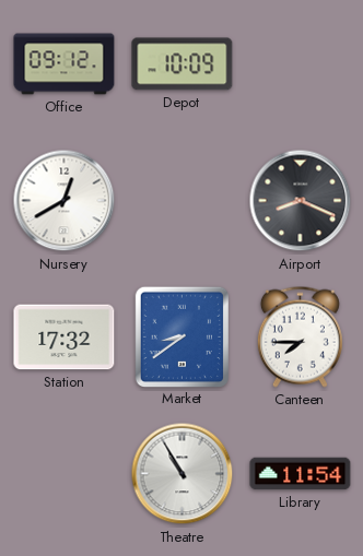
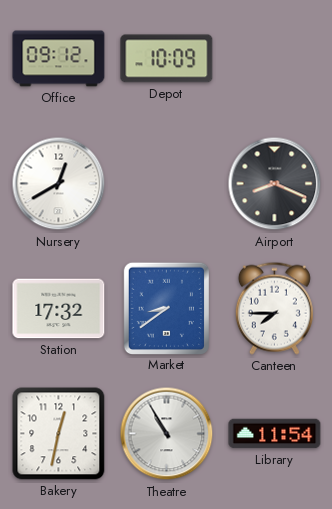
Bakery: none -> 12:32
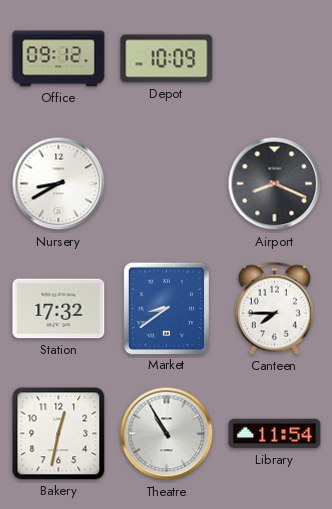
Nursery: 12:40 -> 8:40
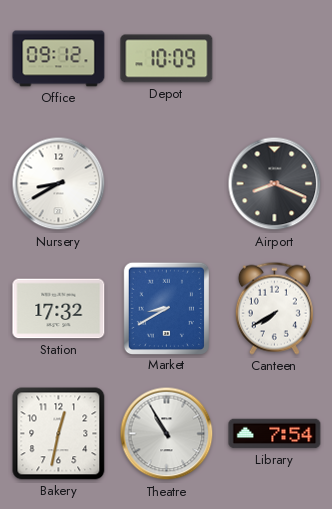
Market: 8:39 -> 8:40
Canteen: 7:45 -> 7:40
Library: 11:54 -> 7:54
